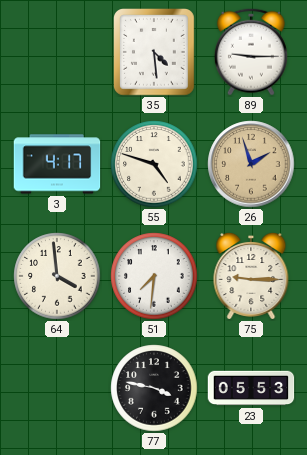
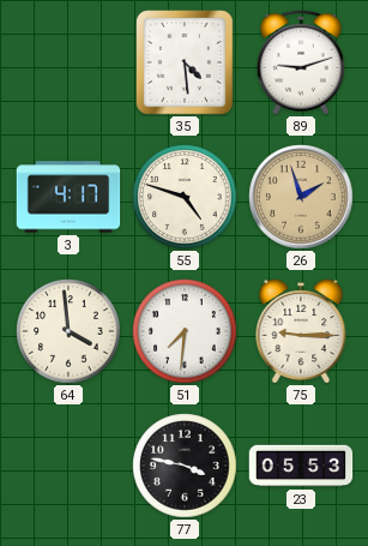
89: 9:15 -> 9:12
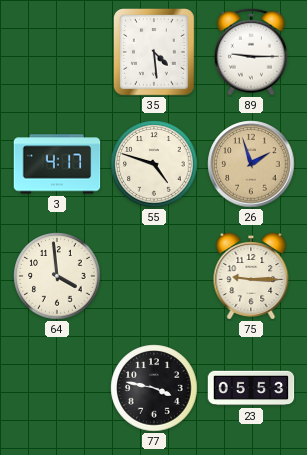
89: 9:12 -> 9:15
51: 7:31 -> none
